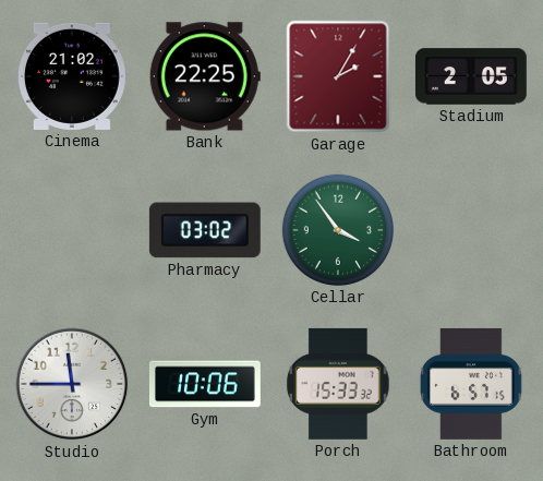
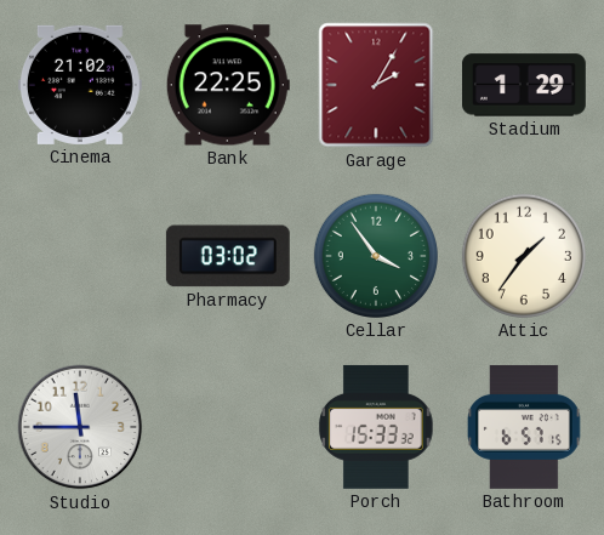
Stadium: 2:05 -> 1:29
Attic: none -> 1:36
Gym: 10:06 -> none
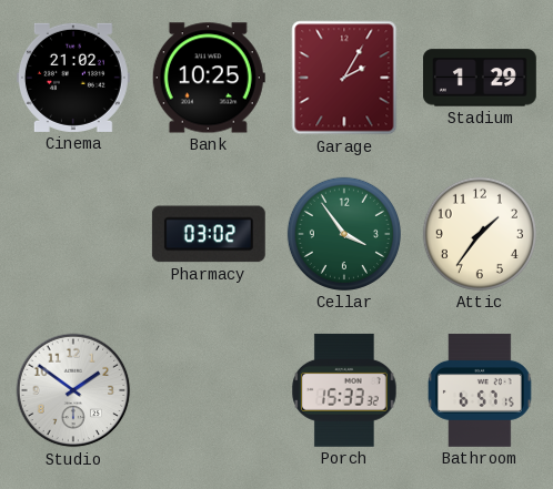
Bank: 22:25 -> 10:25
Studio: 11:45 -> 1:51
